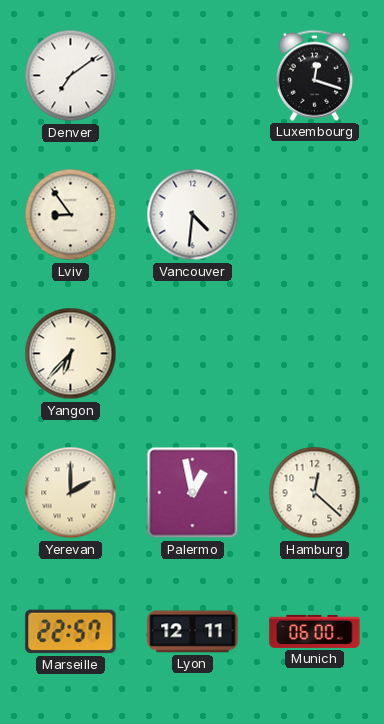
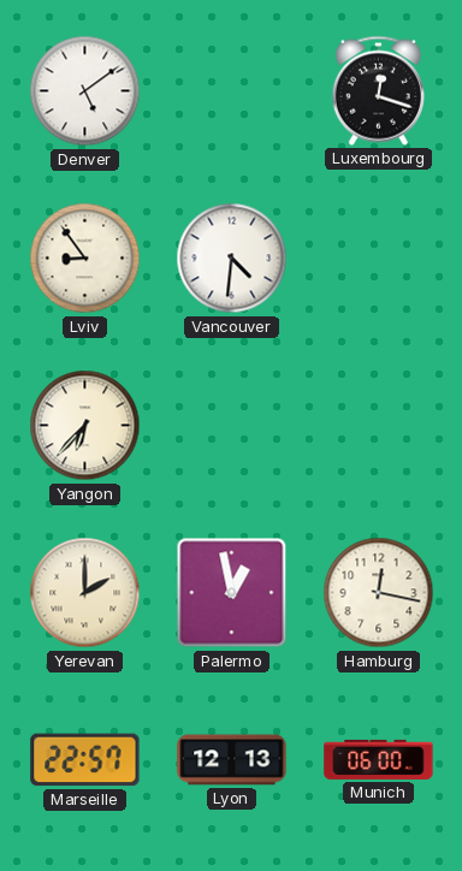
Denver: 7:09 -> 5:09
Hamburg: 12:22 -> 12:17
Lyon: 12:11 -> 12:13
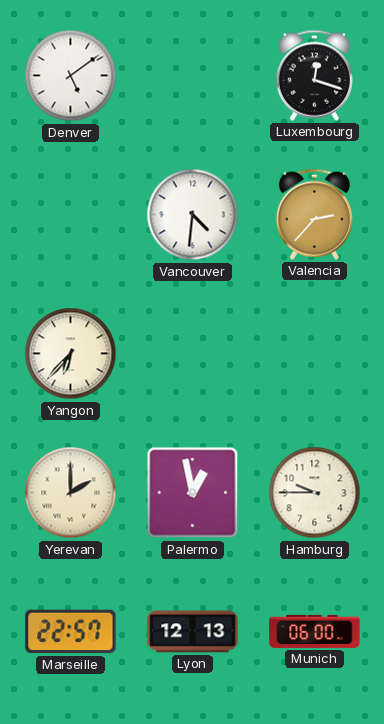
Lviv: 8:54 -> none
Valencia: none -> 2:37
Hamburg: 12:17 -> 9:45
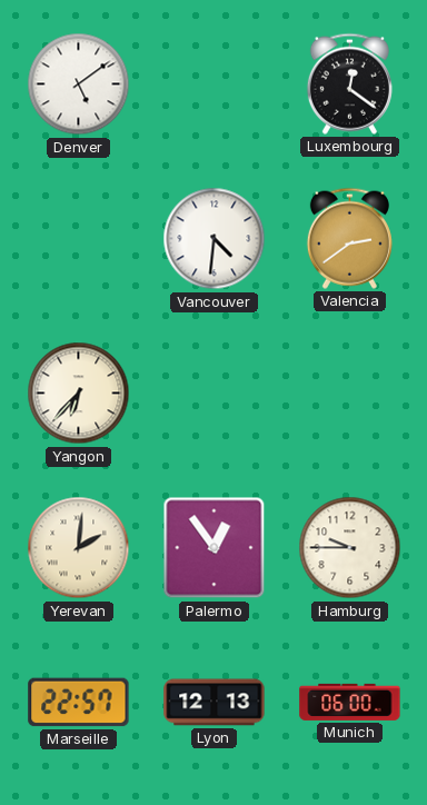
Luxembourg: 12:18 -> 12:21
Valencia: 2:37 -> 2:39
Yerevan: 2:00 -> 2:01
Palermo: 12:58 -> 12:54
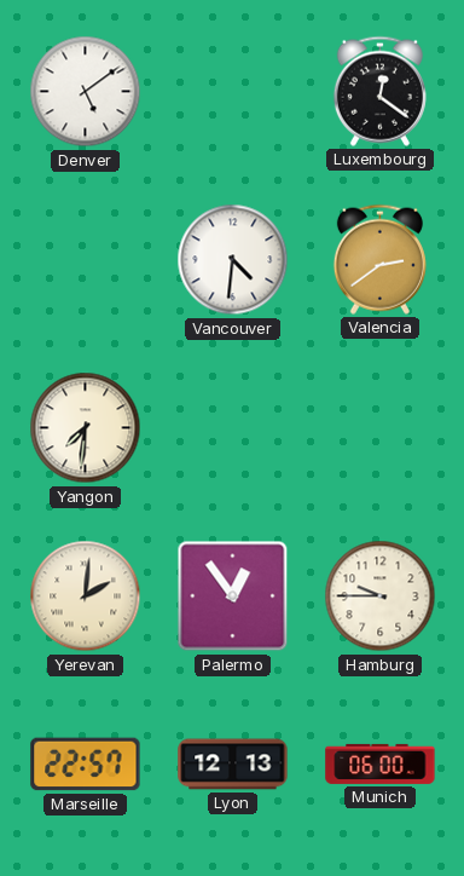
Yangon: 6:37 -> 7:31
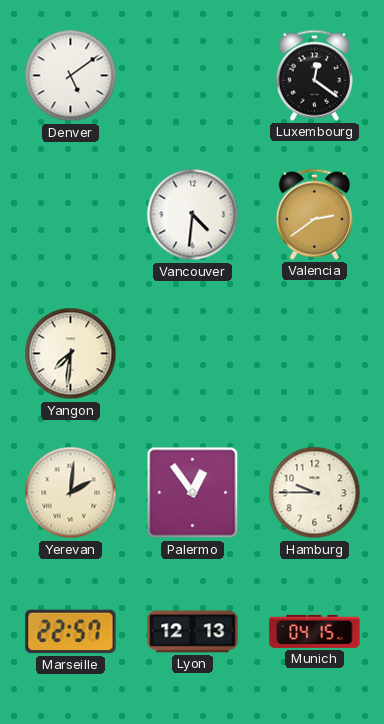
Munich: 06:00 -> 04:15
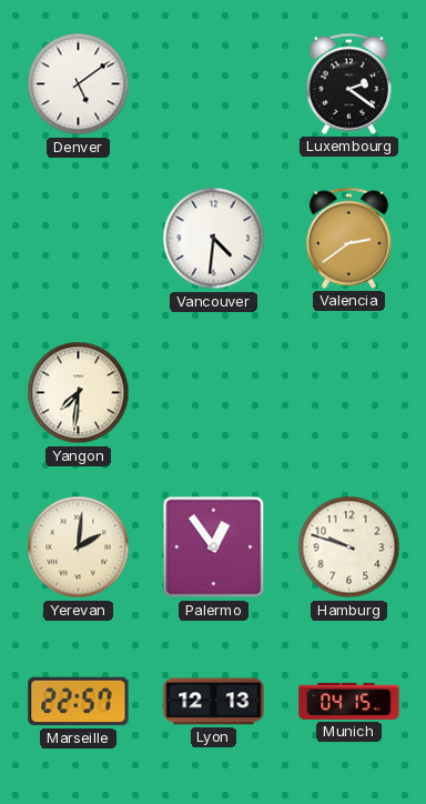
Luxembourg: 12:21 -> 2:21
Hamburg: 9:45 -> 9:48
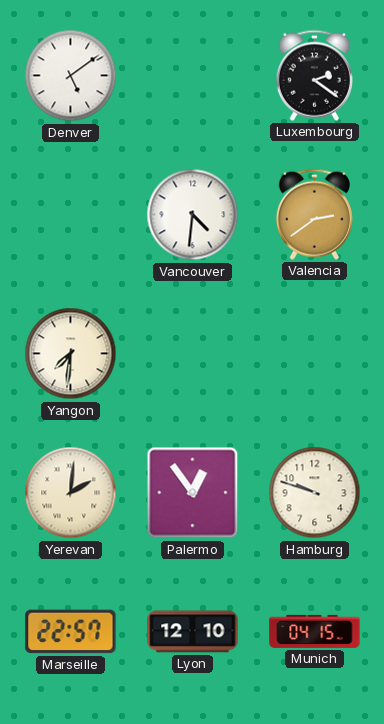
Lyon: 12:13 -> 12:10
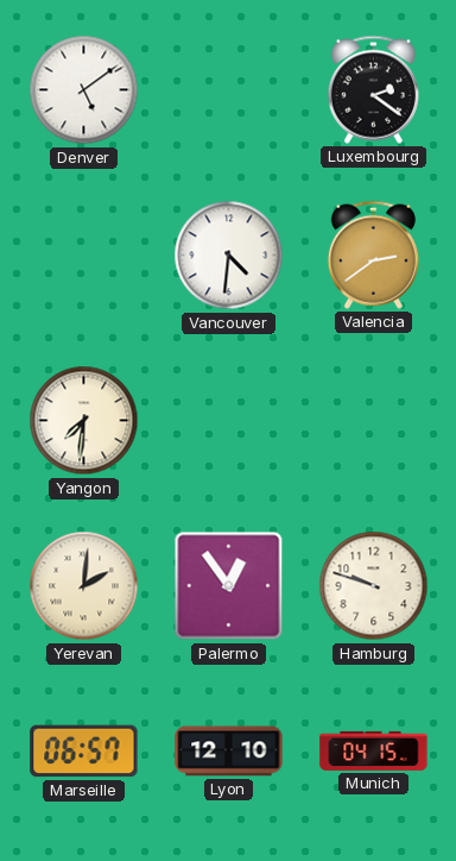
Marseille: 22:57 -> 06:57
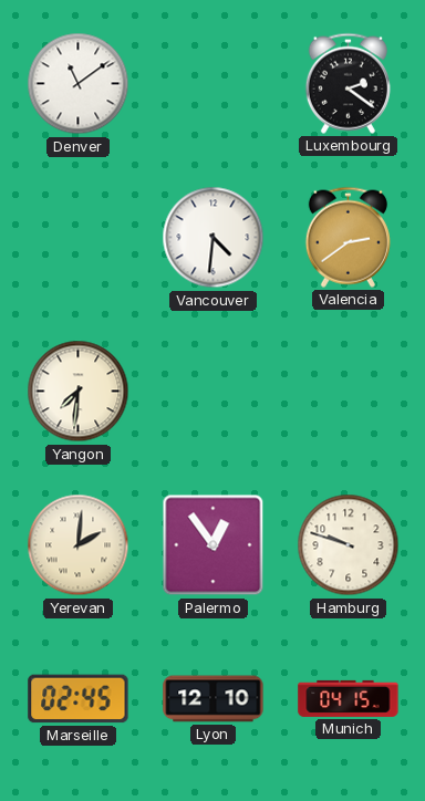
Denver: 5:09 -> 11:09
Marseille: 06:57 -> 02:45
